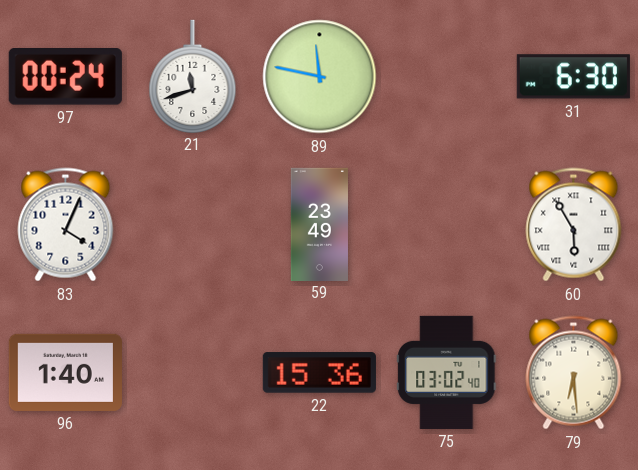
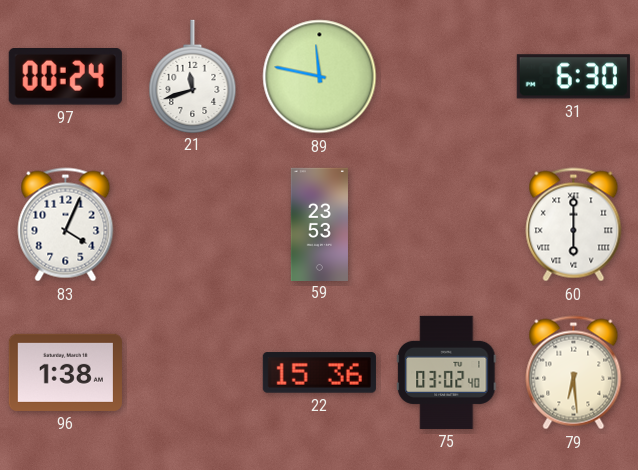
59: 23:49 -> 23:53
60: 5:55 -> 6:00
96: 1:40 -> 1:38
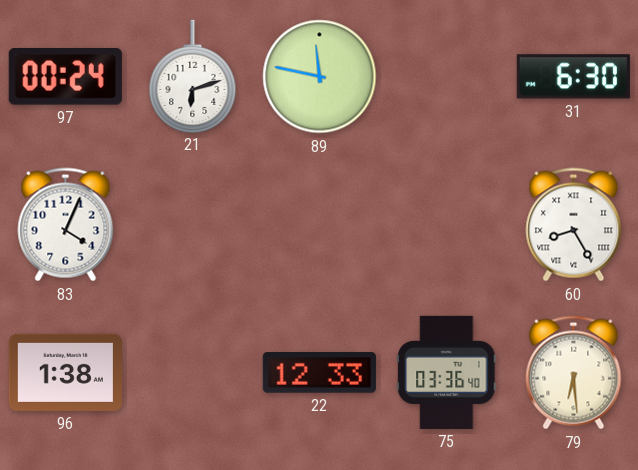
21: 11:42 -> 6:12
59: 23:53 -> none
60: 6:00 -> 8:25
22: 15:36 -> 12:33
75: 03:02 -> 03:36
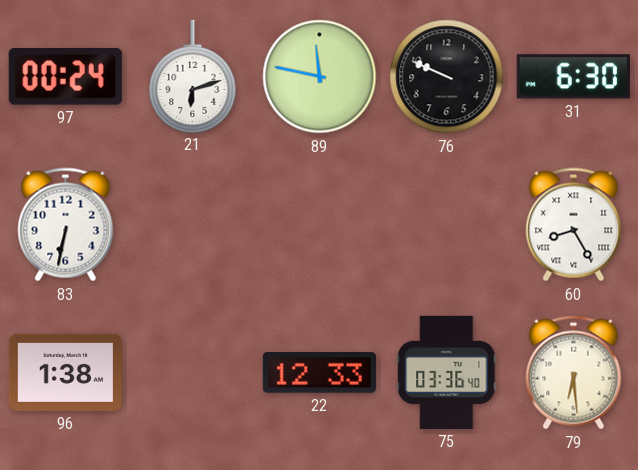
76: none -> 9:49
83: 4:04 -> 6:32
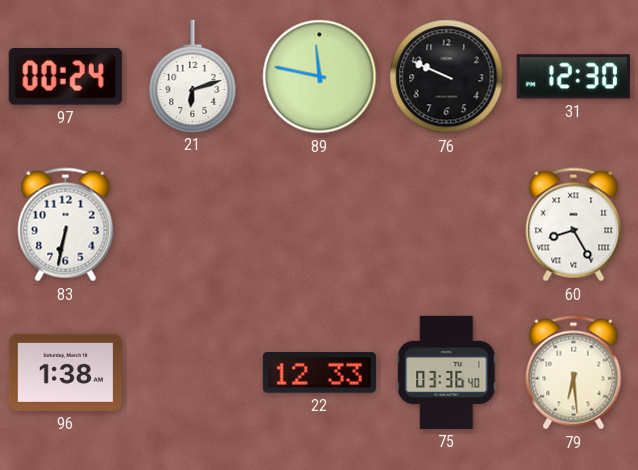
31: 6:30 -> 12:30
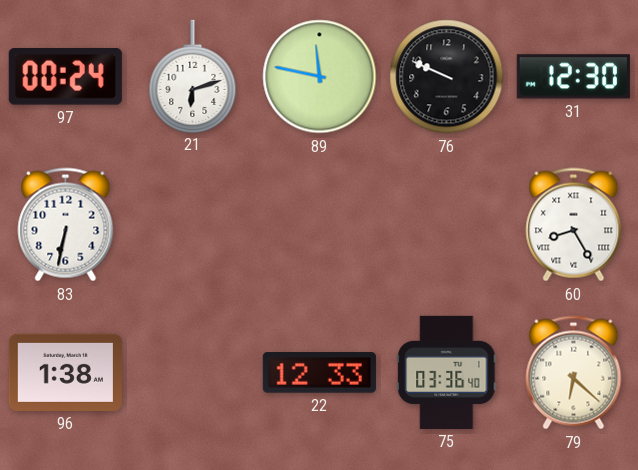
79: 6:29 -> 6:22
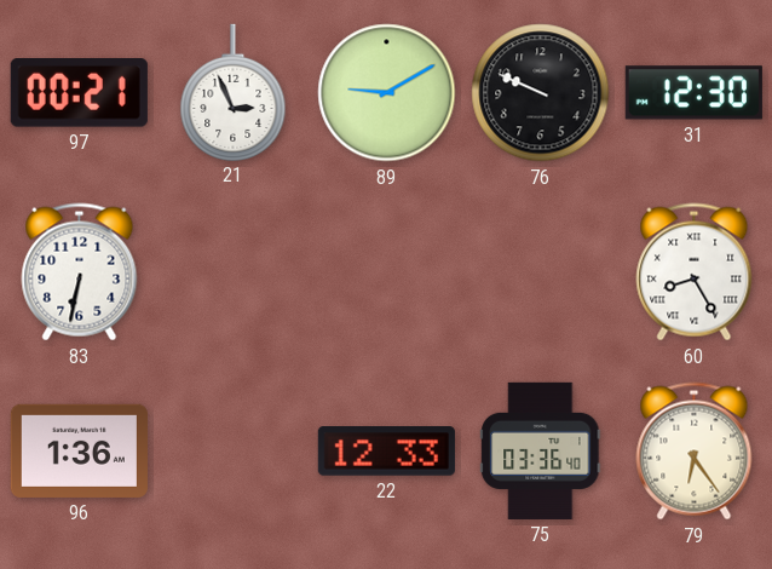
97: 00:24 -> 00:21
21: 6:12 -> 2:56
89: 11:47 -> 9:10
96: 1:38 -> 1:36
79: 6:22 -> 6:24
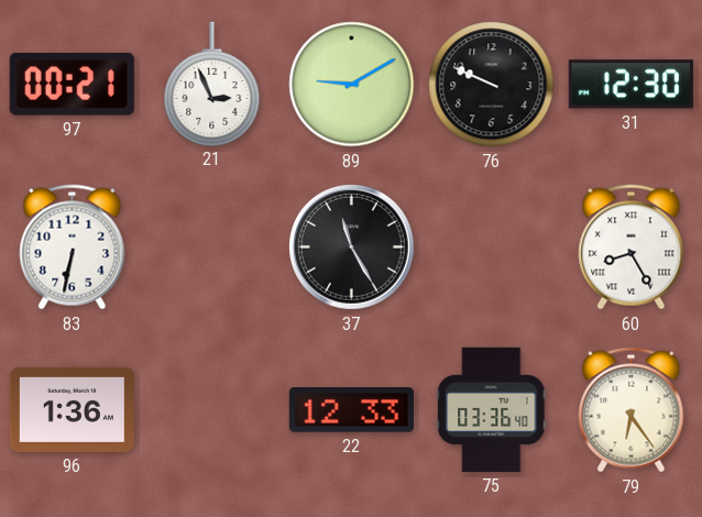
37: none -> 11:25
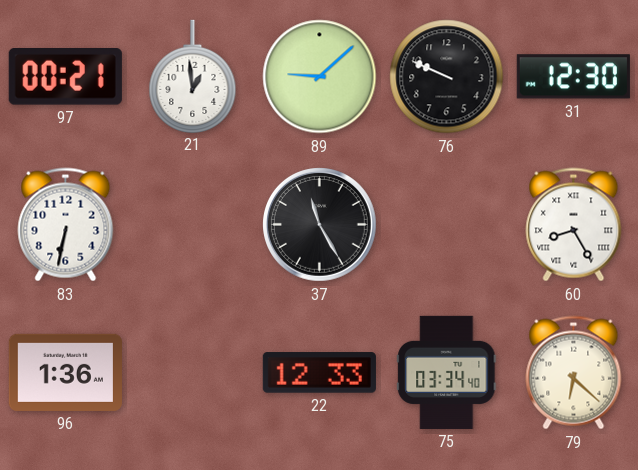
21: 2:56 -> 12:59
89: 9:10 -> 9:08
75: 03:36 -> 03:34
79: 6:24 -> 6:22
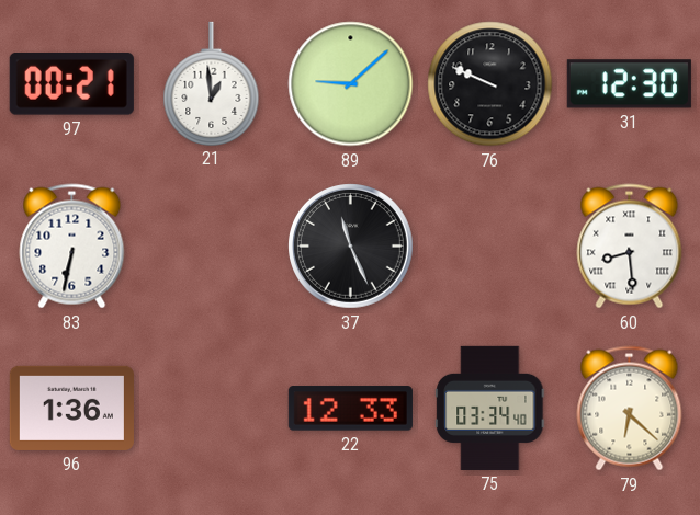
37: 11:25 -> 11:26
60: 8:25 -> 8:29
